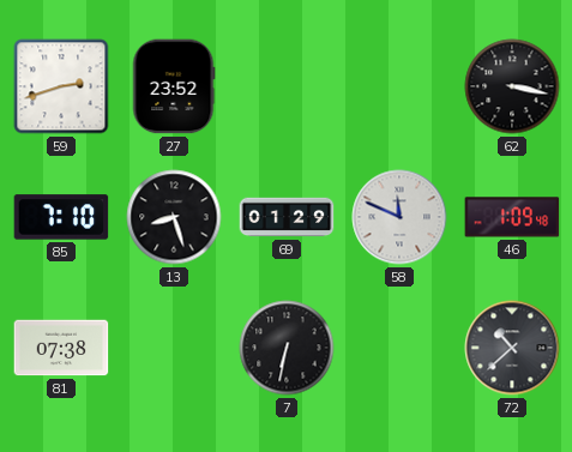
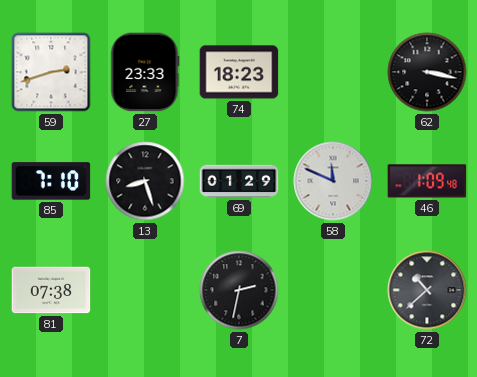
27: 23:52 -> 23:33
74: none -> 18:23
7: 6:32 -> 2:32
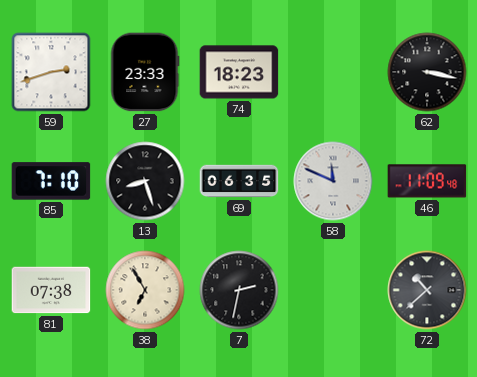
69: 01:29 -> 06:35
46: 1:09 -> 11:09
38: none -> 6:55
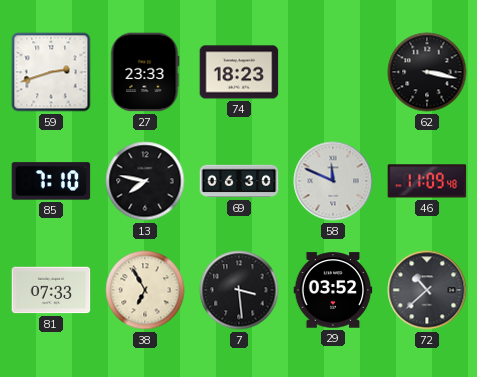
13: 8:27 -> 7:47
69: 06:35 -> 06:30
81: 07:38 -> 07:33
7: 2:32 -> 3:29
29: none -> 03:52
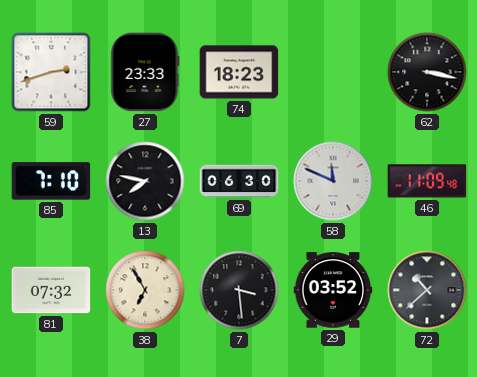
81: 07:33 -> 07:32
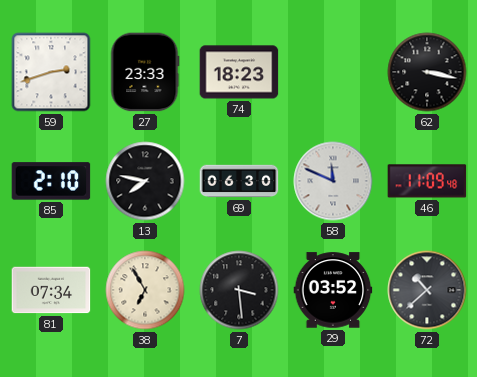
85: 7:10 -> 2:10
81: 07:32 -> 07:34
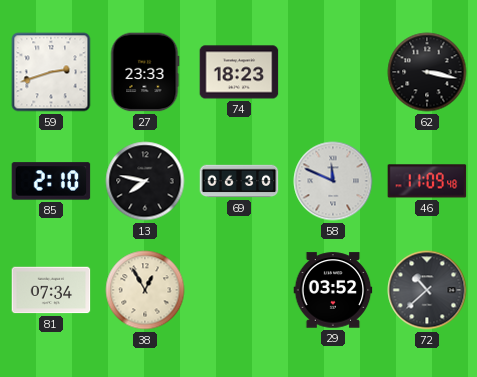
38: 6:55 -> 12:55
7: 3:29 -> none
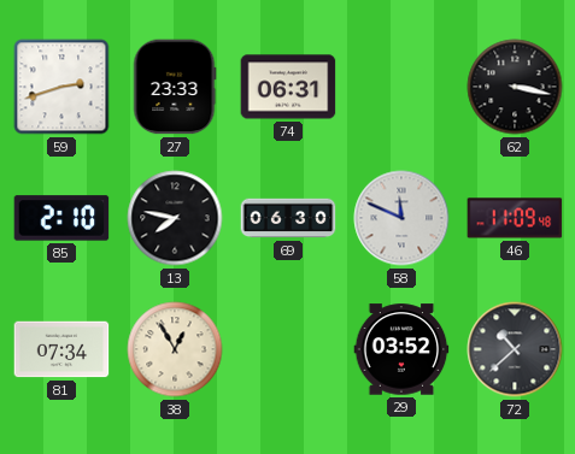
74: 18:23 -> 06:31
